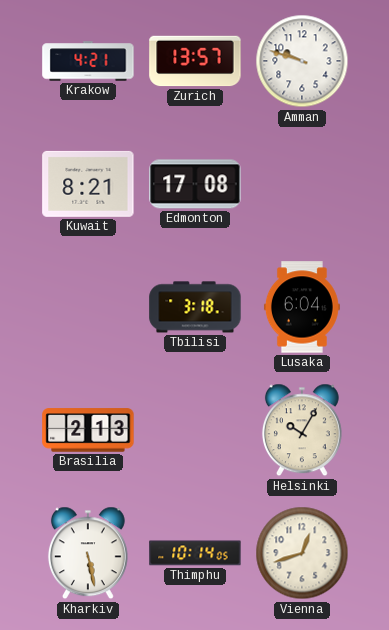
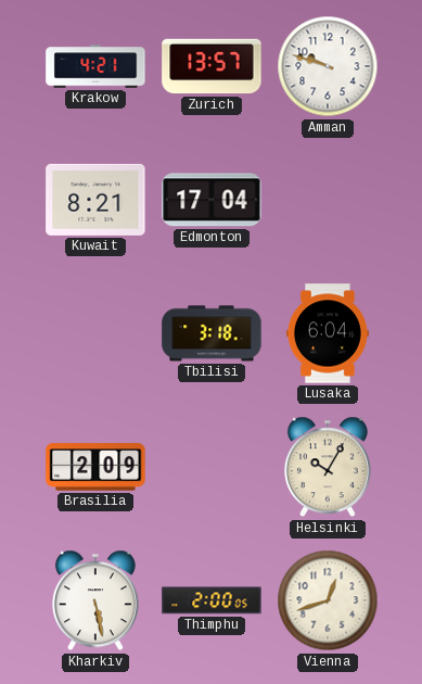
Edmonton: 17:08 -> 17:04
Brasilia: 2:13 -> 2:09
Thimphu: 10:14 -> 2:00
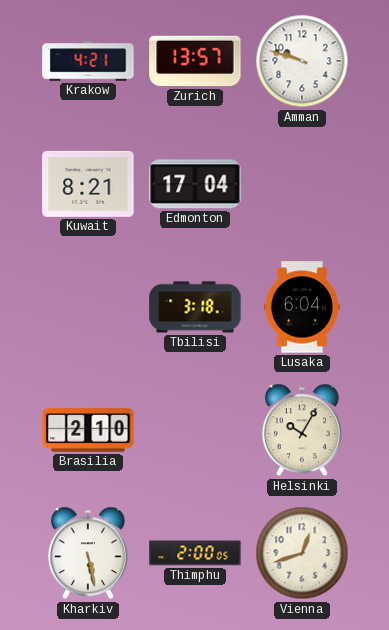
Brasilia: 2:09 -> 2:10
